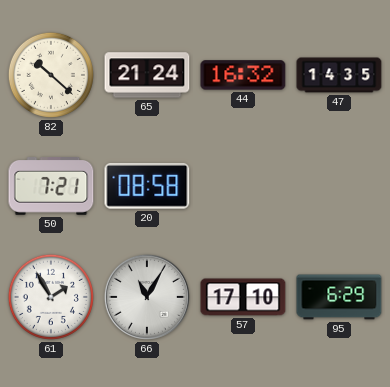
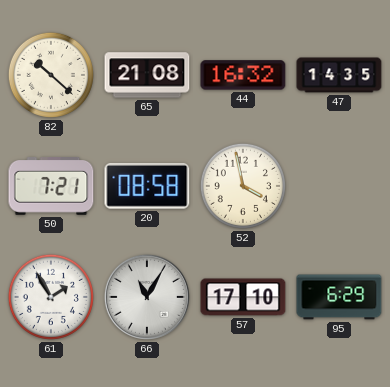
65: 21:24 -> 21:08
52: none -> 3:58
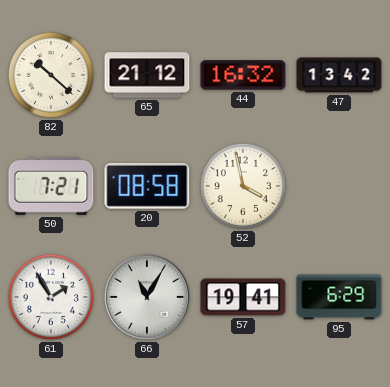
65: 21:08 -> 21:12
47: 14:35 -> 13:42
57: 17:10 -> 19:41
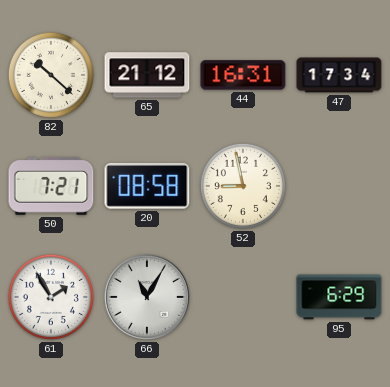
44: 16:32 -> 16:31
47: 13:42 -> 17:34
52: 3:58 -> 8:58
57: 19:41 -> none
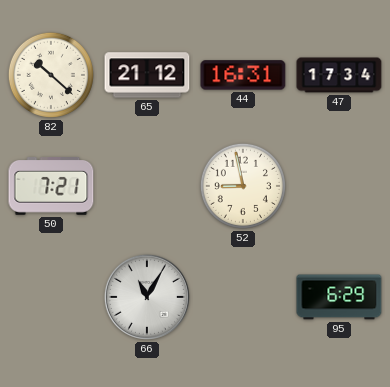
20: 08:58 -> none
61: 1:55 -> none
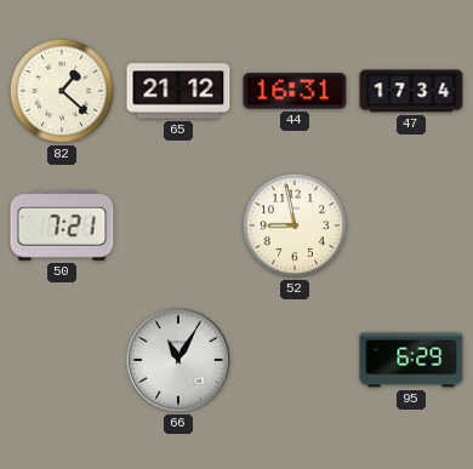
82: 10:22 -> 1:22
